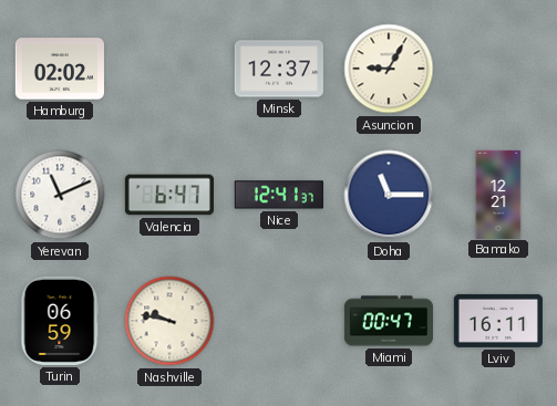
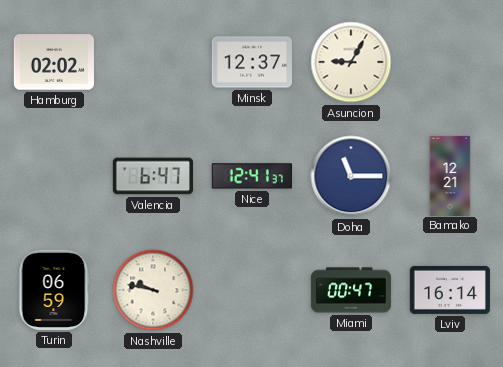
Yerevan: 11:11 -> none
Lviv: 16:11 -> 16:14
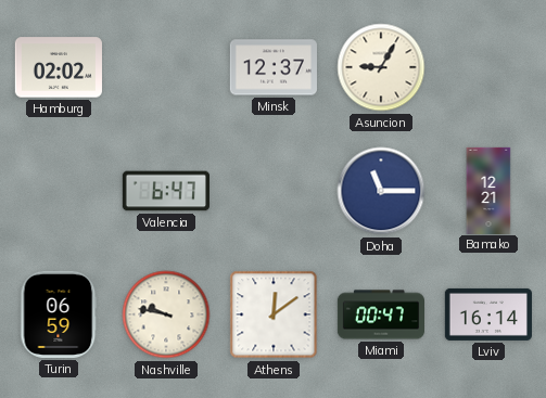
Nice: 12:41 -> none
Athens: none -> 12:09
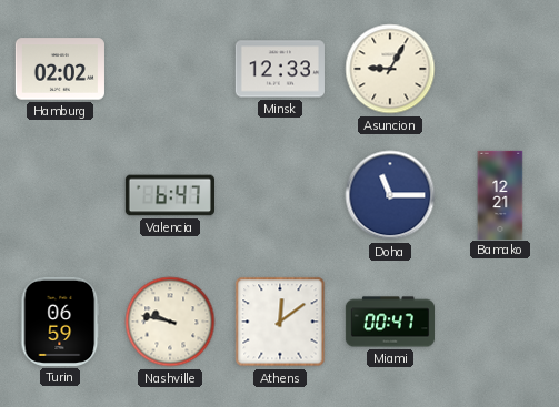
Minsk: 12:37 -> 12:33
Lviv: 16:14 -> none
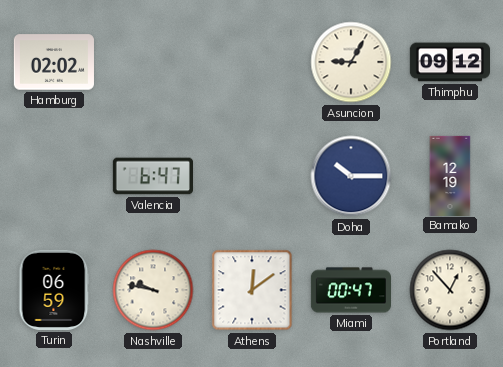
Minsk: 12:33 -> none
Thimphu: none -> 09:12
Doha: 11:15 -> 10:15
Bamako: 12:21 -> 12:19
Portland: none -> 12:53
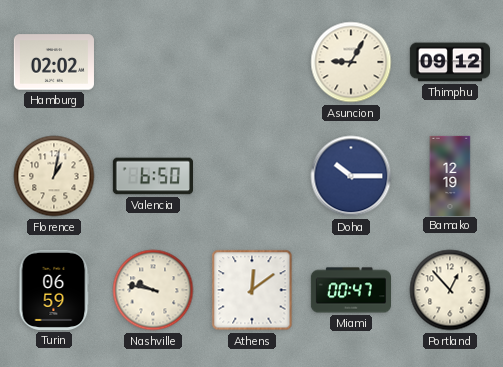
Florence: none -> 1:02
Valencia: 6:47 -> 6:50
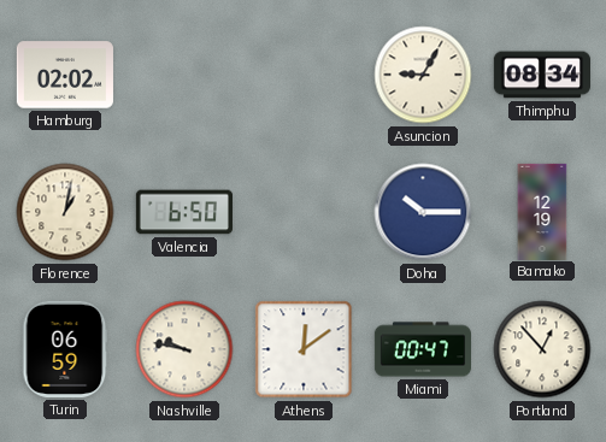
Thimphu: 09:12 -> 08:34
